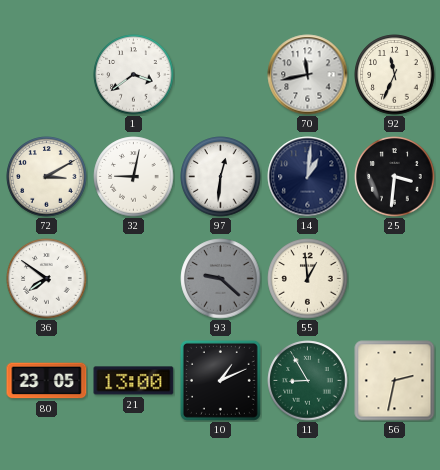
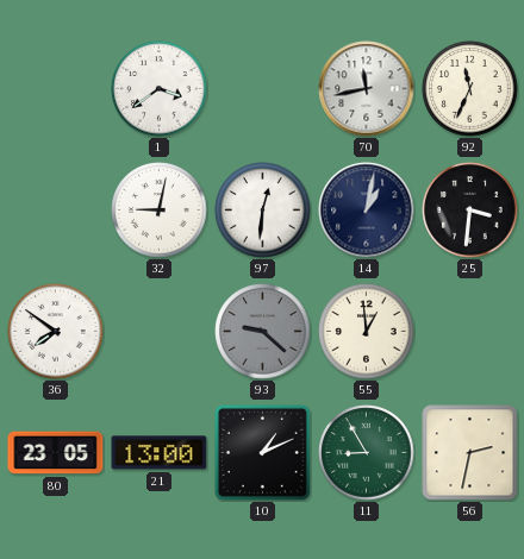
72: 3:10 -> none
14: 1:01 -> 1:02
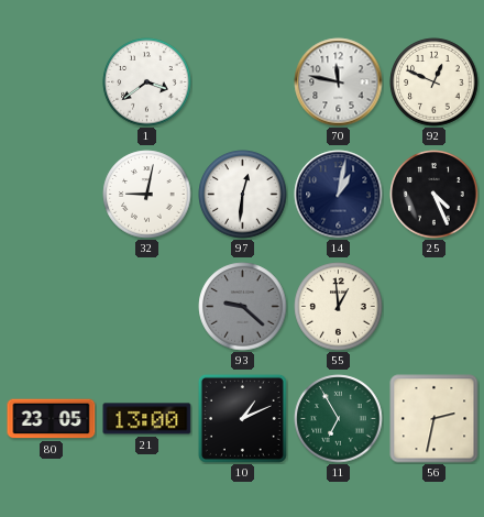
70: 11:43 -> 11:47
92: 11:34 -> 12:49
25: 3:31 -> 4:26
36: 7:51 -> none
11: 8:55 -> 6:55
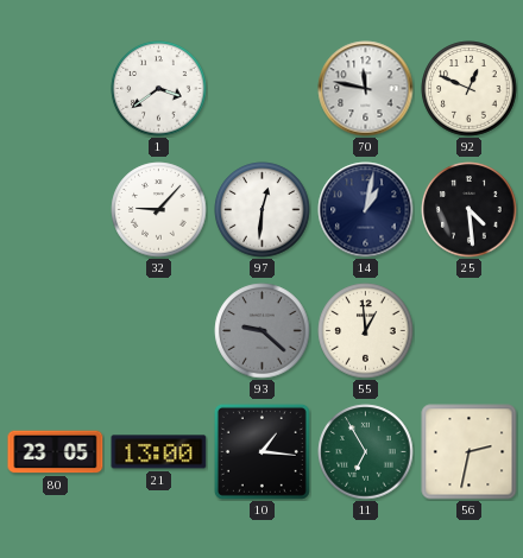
32: 9:02 -> 9:07
25: 4:26 -> 4:29
10: 1:11 -> 1:16
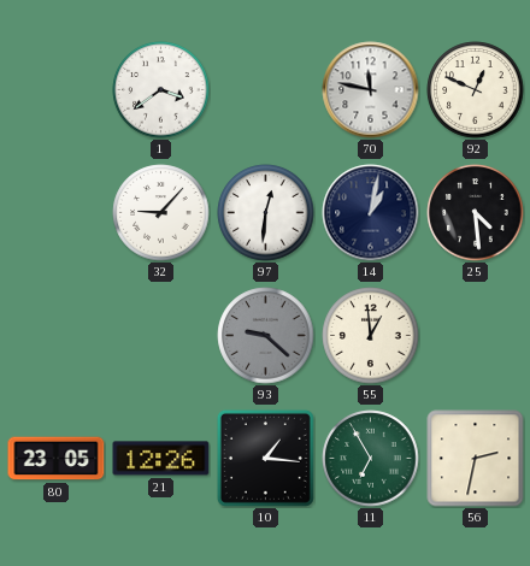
21: 13:00 -> 12:26
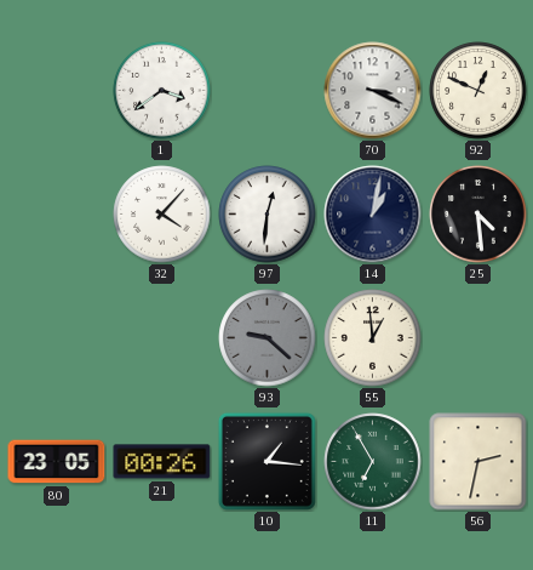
70: 11:47 -> 3:19
32: 9:07 -> 4:07
21: 12:26 -> 00:26
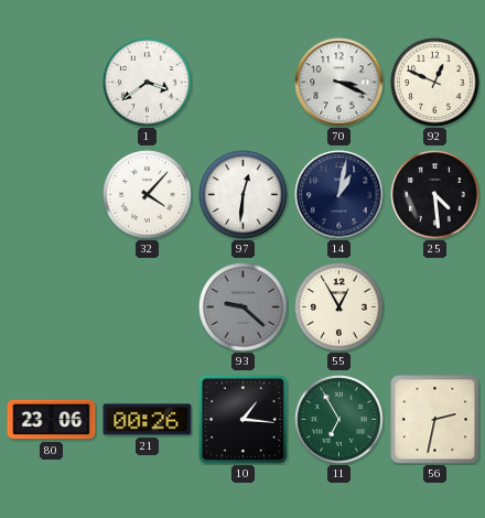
55: 12:59 -> 12:55
80: 23:05 -> 23:06
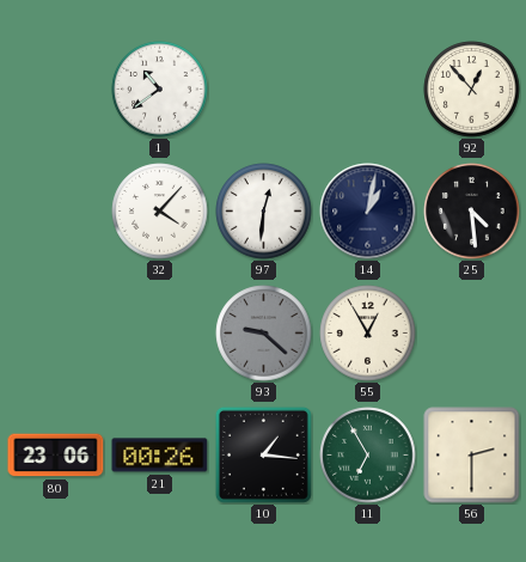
1: 3:39 -> 10:39
70: 3:19 -> none
92: 12:49 -> 12:53
56: 2:32 -> 2:30
